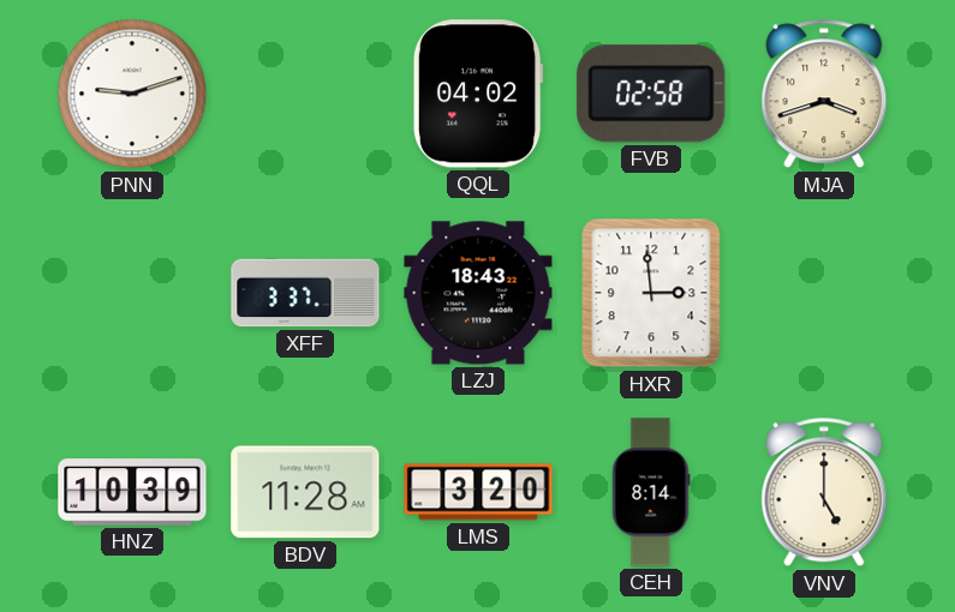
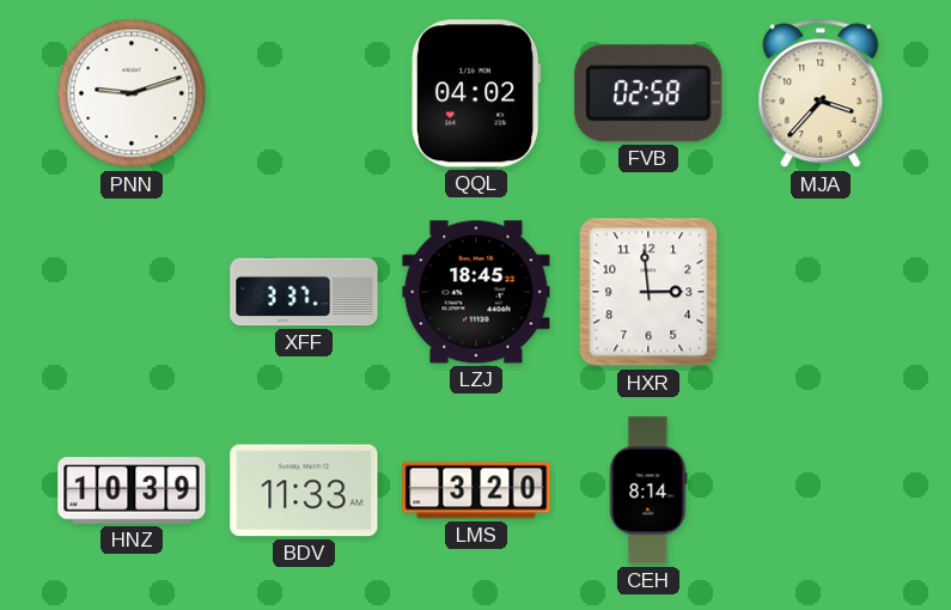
MJA: 3:42 -> 3:37
LZJ: 18:43 -> 18:45
BDV: 11:28 -> 11:33
VNV: 5:00 -> none
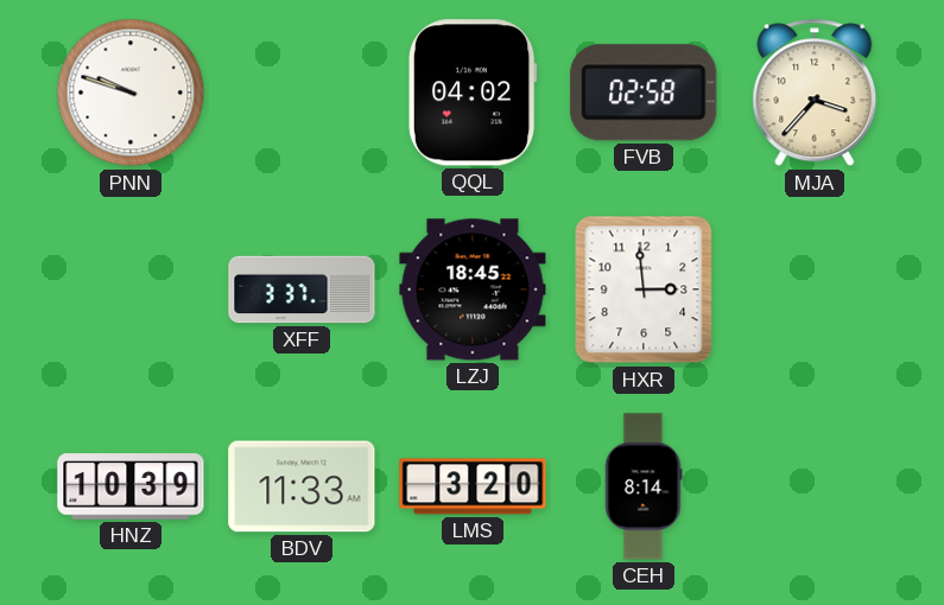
PNN: 9:12 -> 9:48
